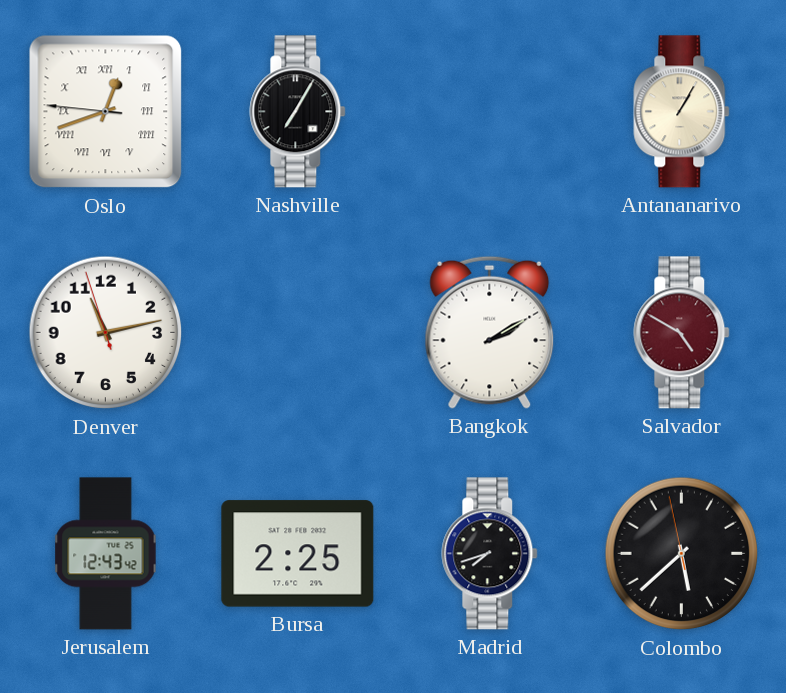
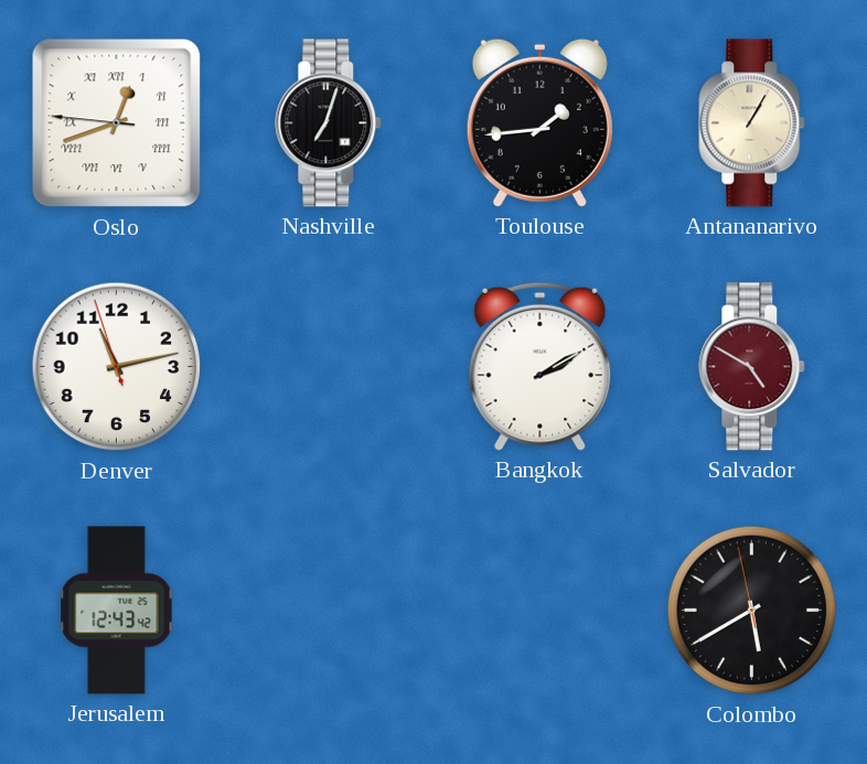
Nashville: 7:05 -> 7:03
Toulouse: none -> 1:44
Bursa: 2:25 -> none
Madrid: 7:42 -> none
Colombo: 5:37 -> 5:39
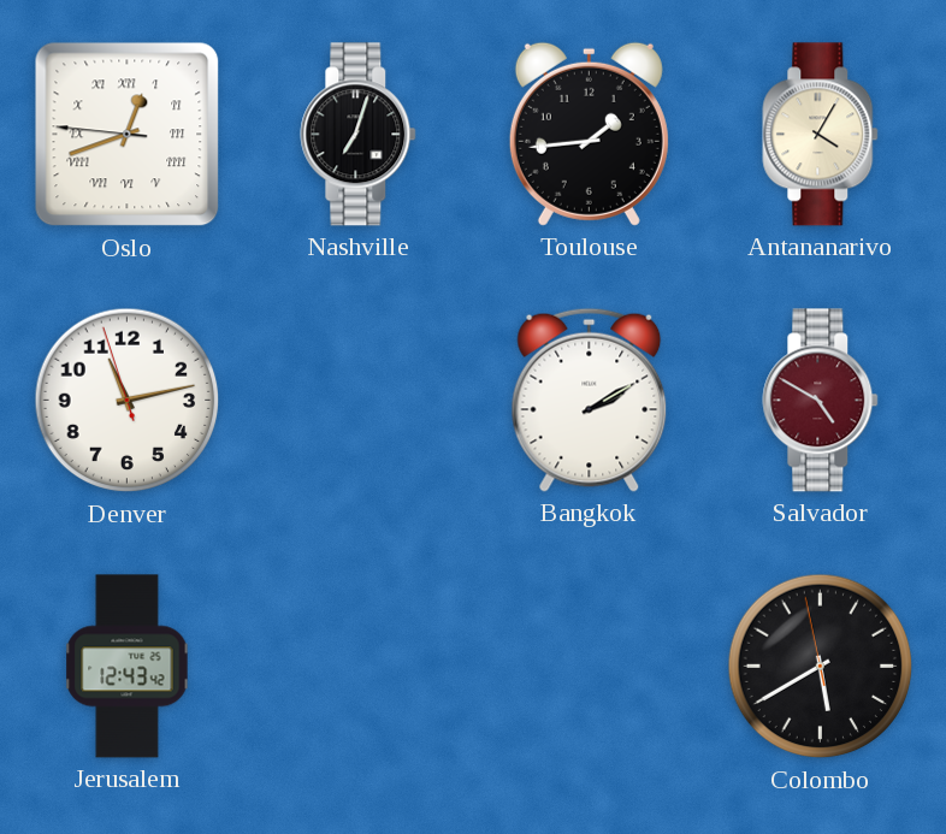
Antananarivo: 1:05 -> 4:05
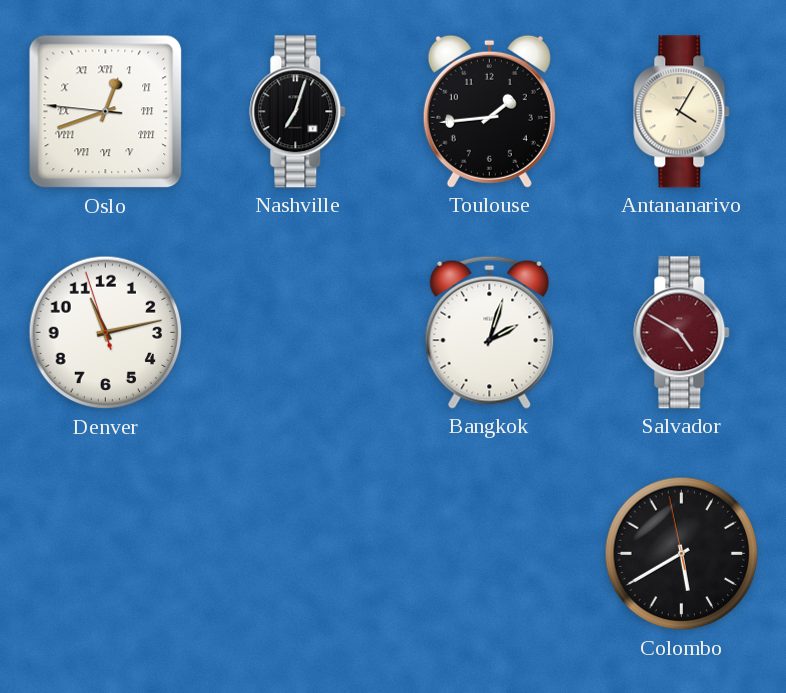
Bangkok: 2:10 -> 2:03
Jerusalem: 12:43 -> none
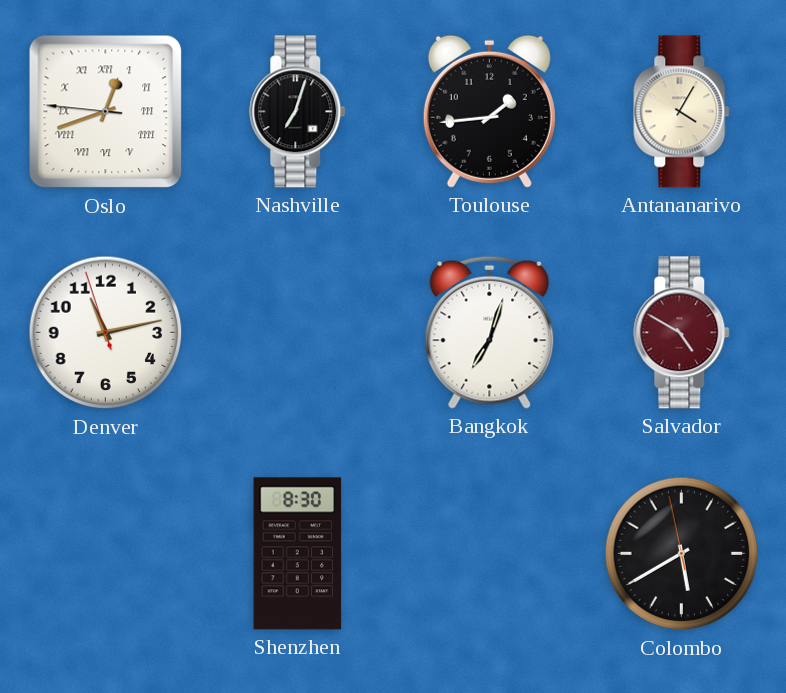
Bangkok: 2:03 -> 7:03
Shenzhen: none -> 8:30
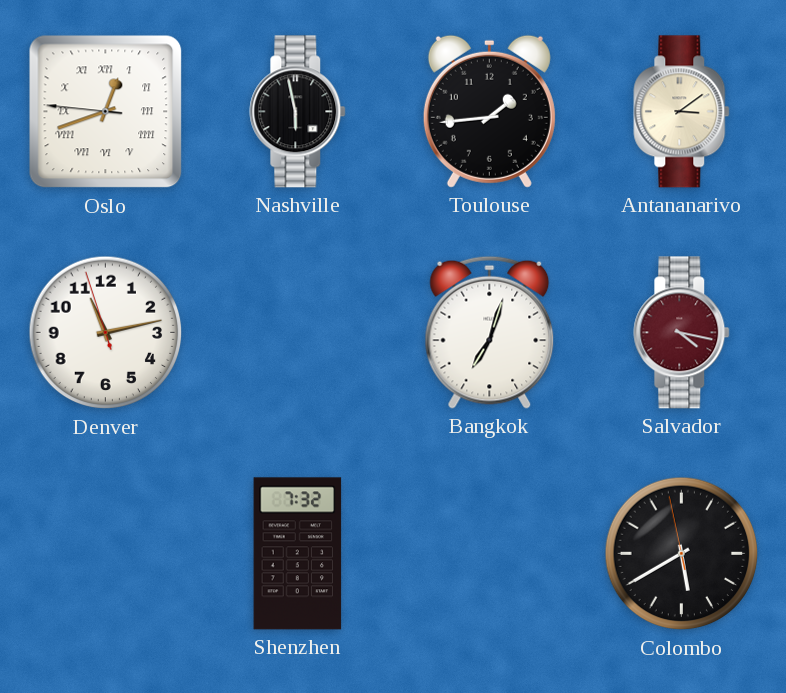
Nashville: 7:03 -> 5:58
Antananarivo: 4:05 -> 3:09
Salvador: 4:50 -> 4:17
Shenzhen: 8:30 -> 7:32
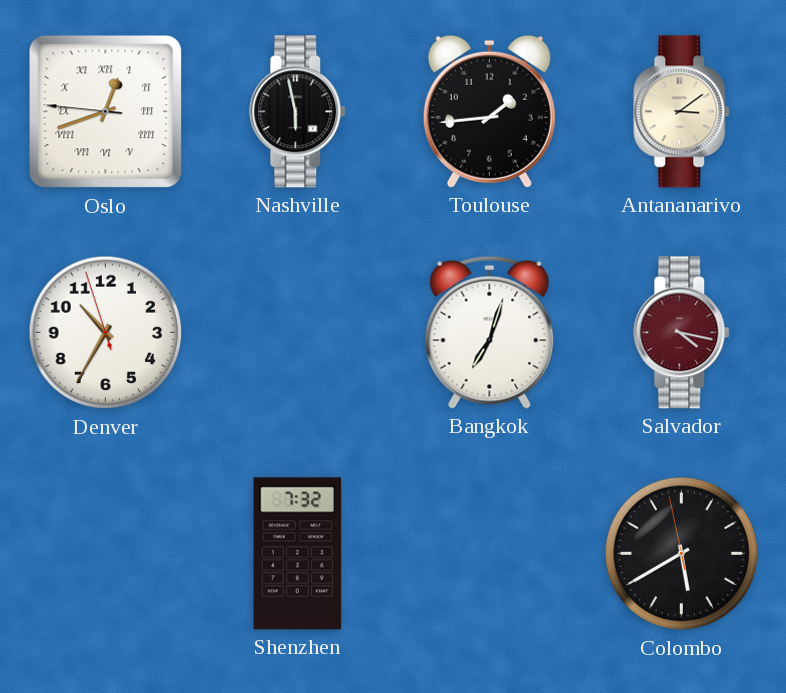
Denver: 11:12 -> 10:34
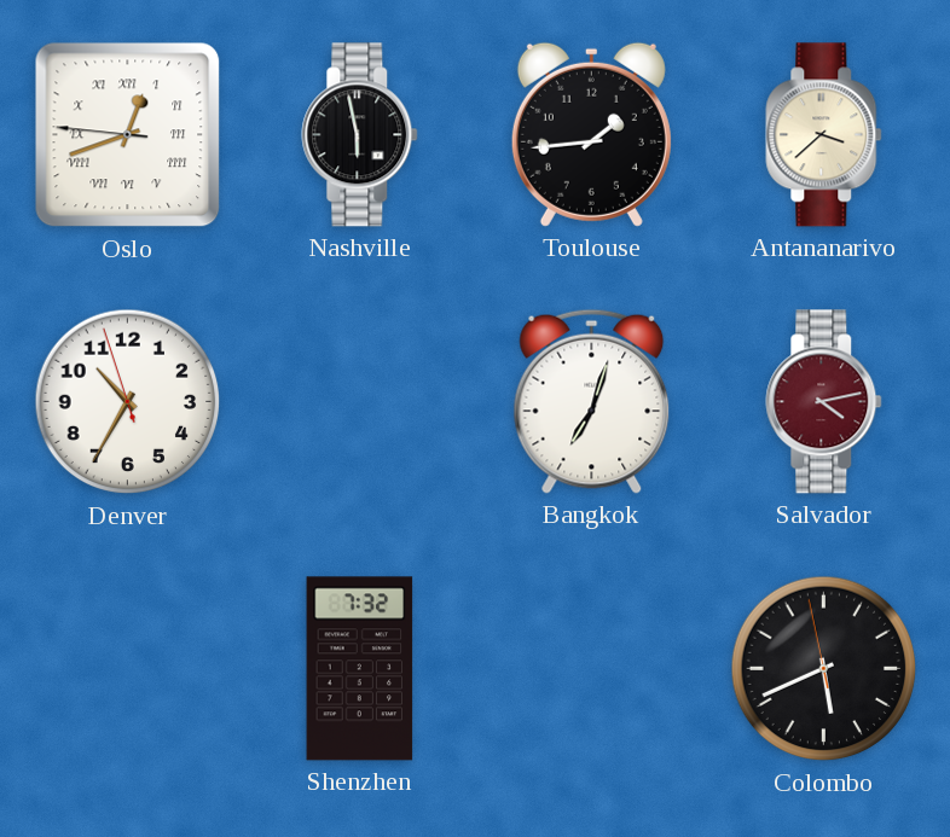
Antananarivo: 3:09 -> 3:38
Salvador: 4:17 -> 4:13
Colombo: 5:39 -> 5:40
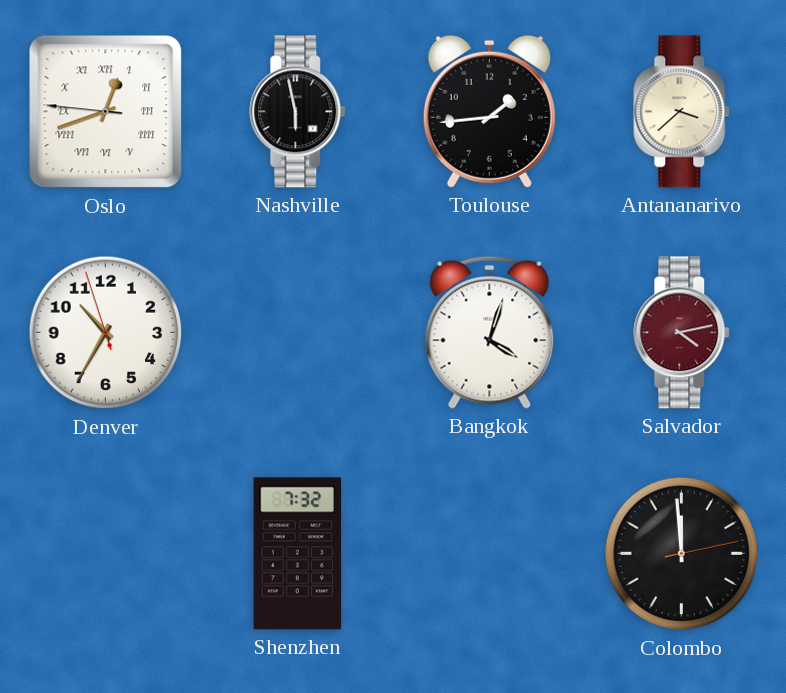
Bangkok: 7:03 -> 4:03
Colombo: 5:40 -> 11:59
